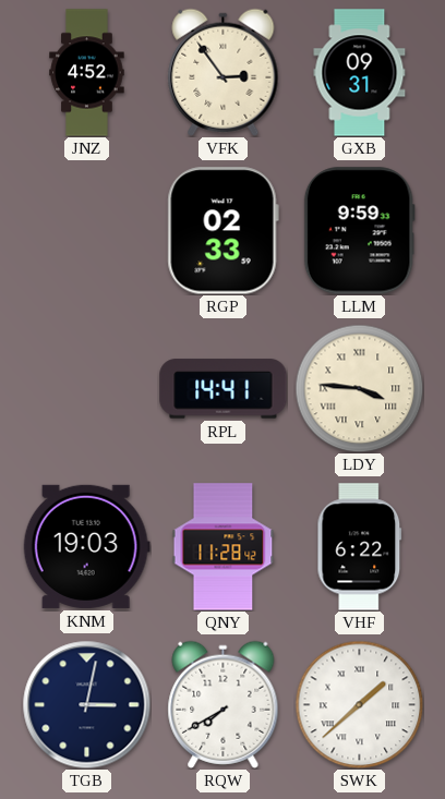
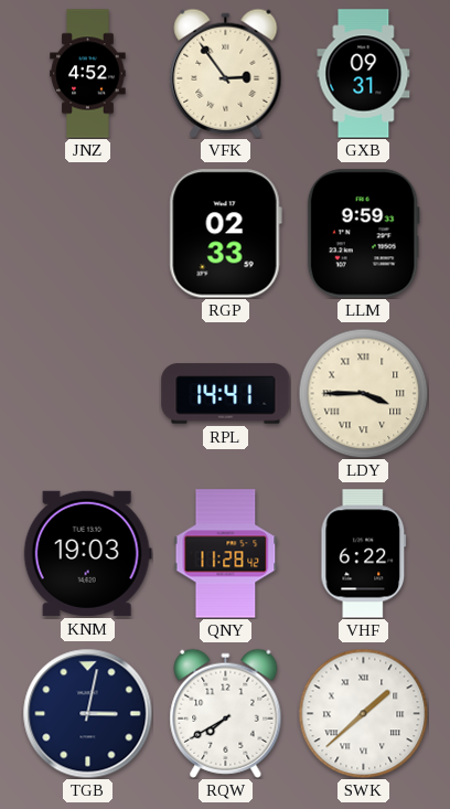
LDY: 3:46 -> 3:45
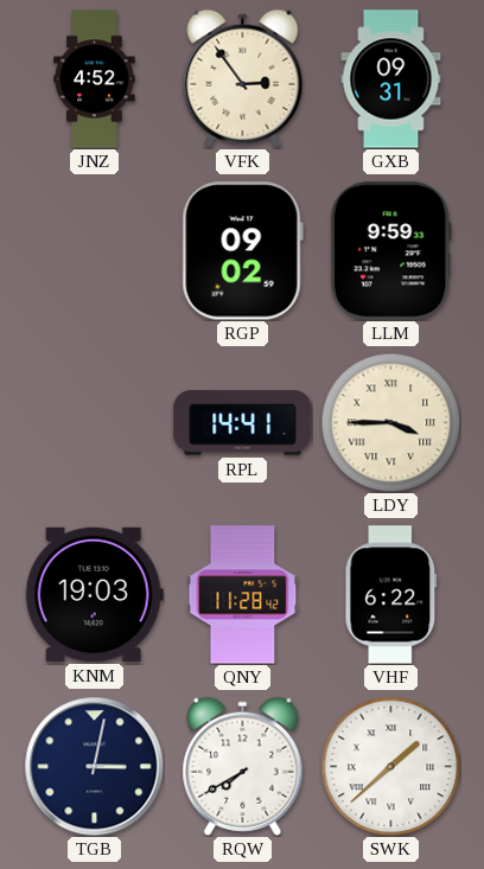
RGP: 02:33 -> 09:02
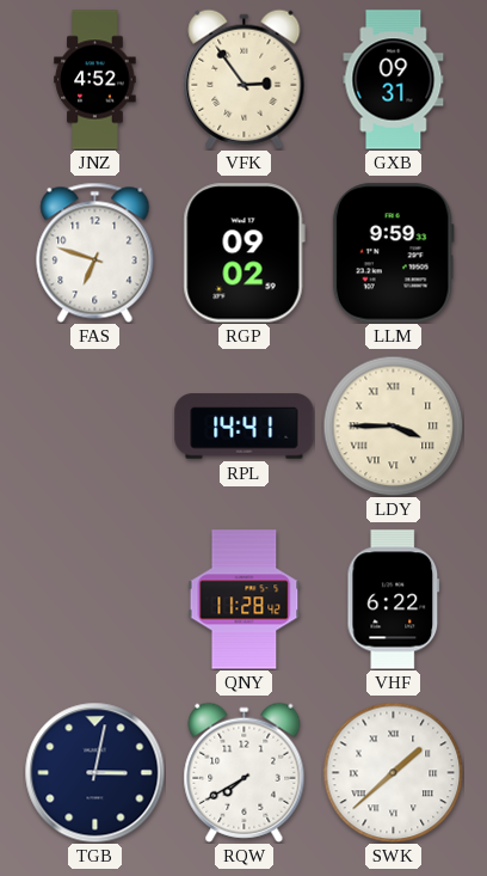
FAS: none -> 6:48
KNM: 19:03 -> none
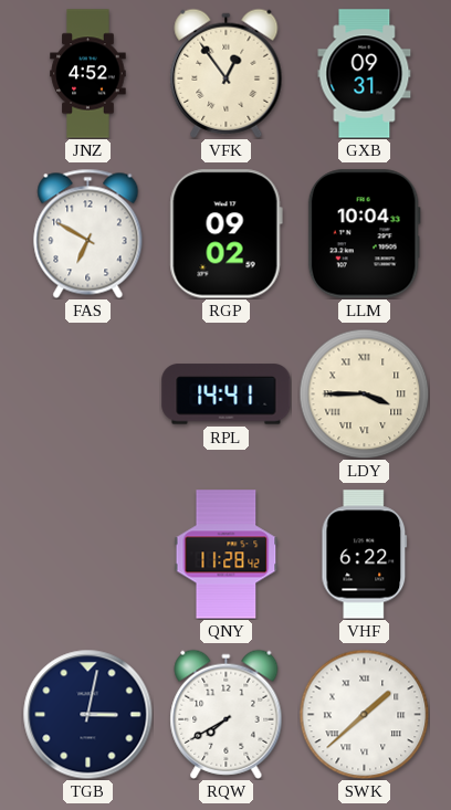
VFK: 2:54 -> 12:54
FAS: 6:48 -> 6:50
LLM: 9:59 -> 10:04
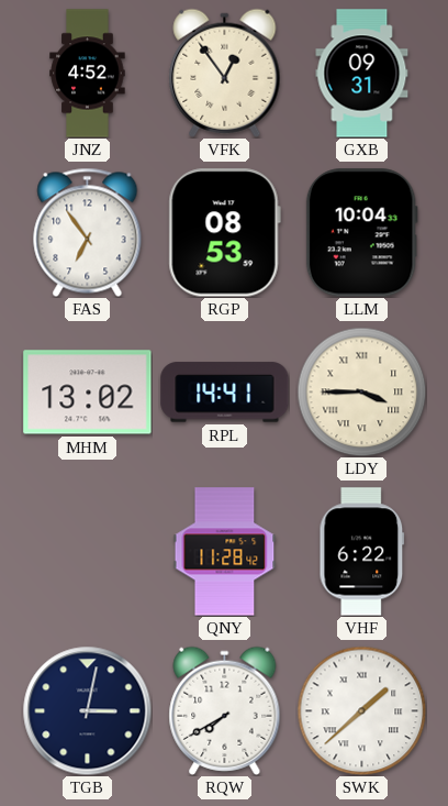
FAS: 6:50 -> 6:54
RGP: 09:02 -> 08:53
MHM: none -> 13:02
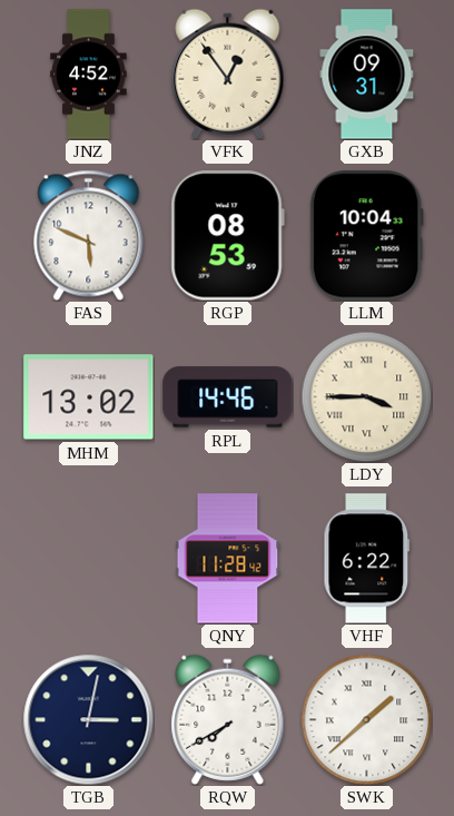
FAS: 6:54 -> 5:49
RPL: 14:41 -> 14:46
